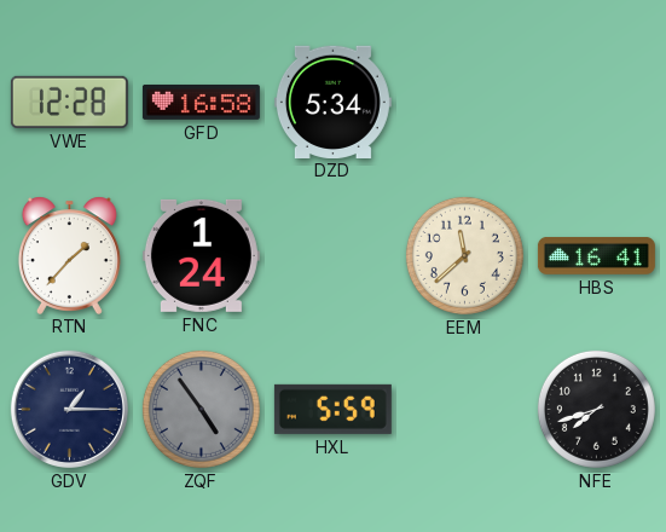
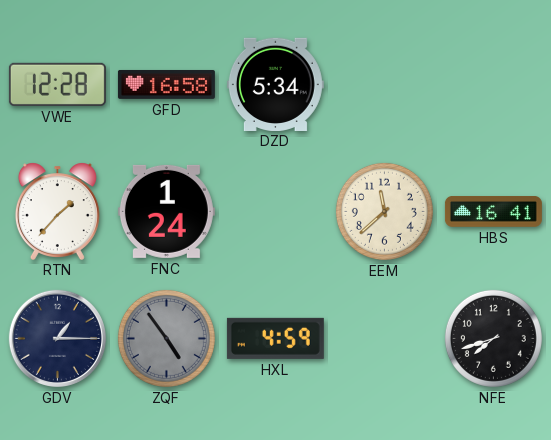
HXL: 5:59 -> 4:59
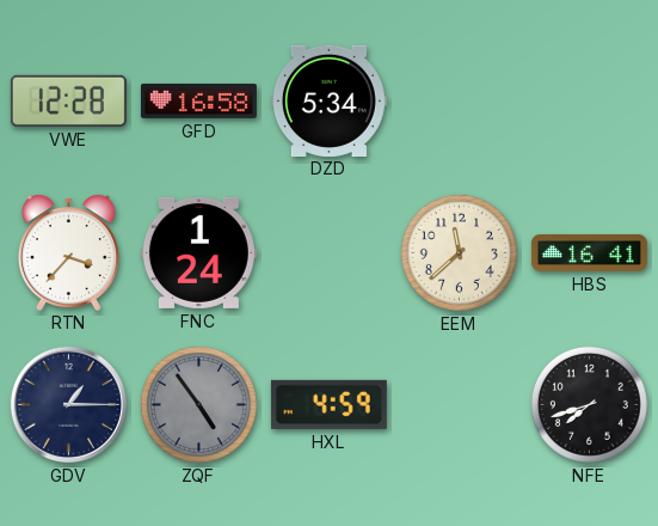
RTN: 1:37 -> 3:37
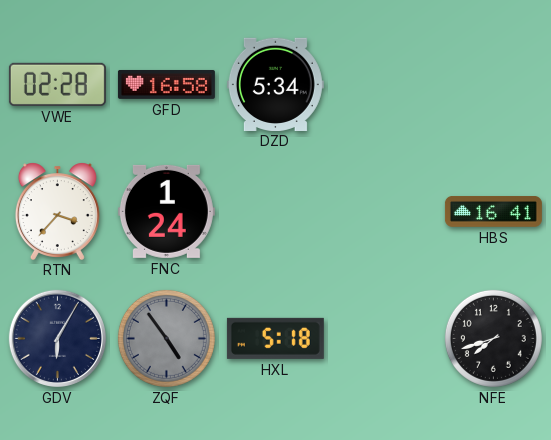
VWE: 12:28 -> 02:28
EEM: 11:38 -> none
GDV: 1:15 -> 6:05
HXL: 4:59 -> 5:18
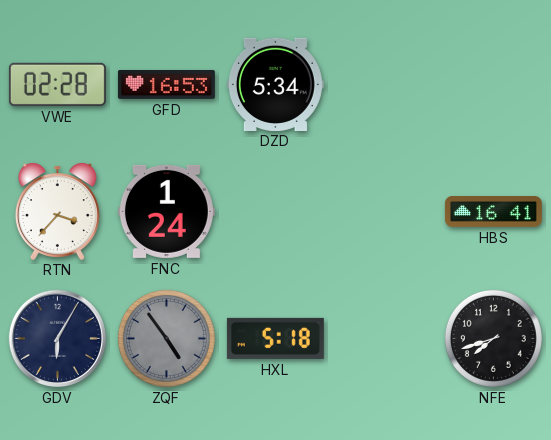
GFD: 16:58 -> 16:53
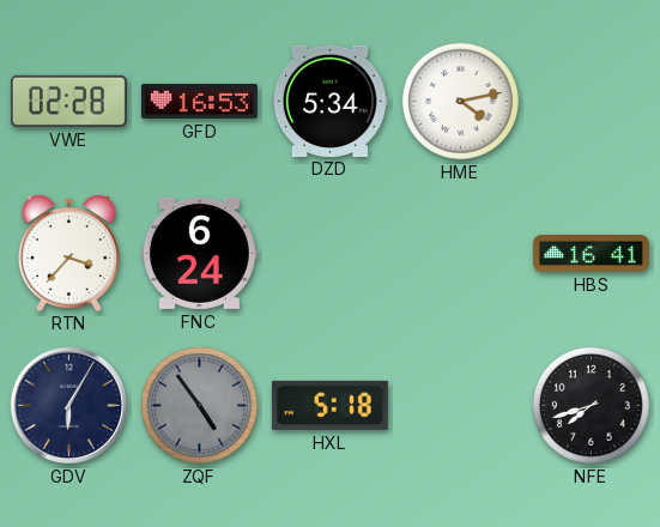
HME: none -> 4:13
FNC: 1:24 -> 6:24
